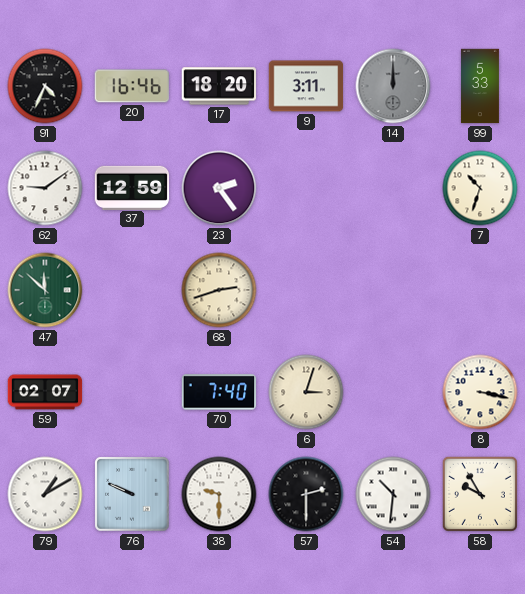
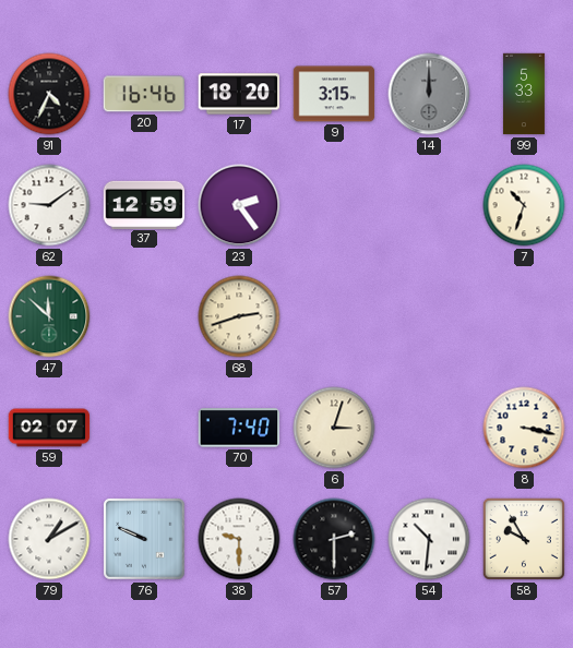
9: 3:11 -> 3:15
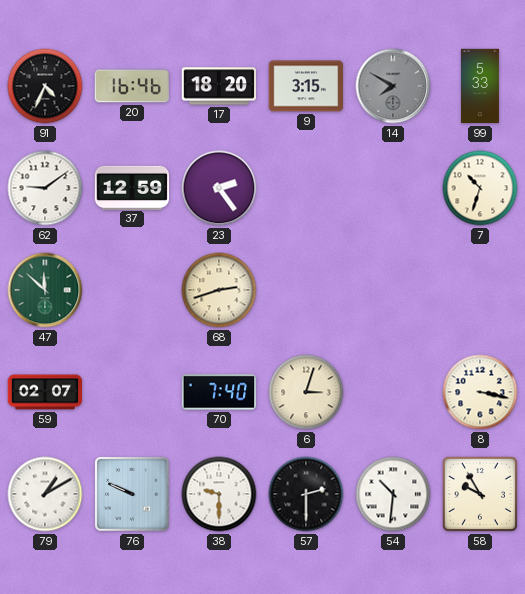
14: 12:00 -> 7:50
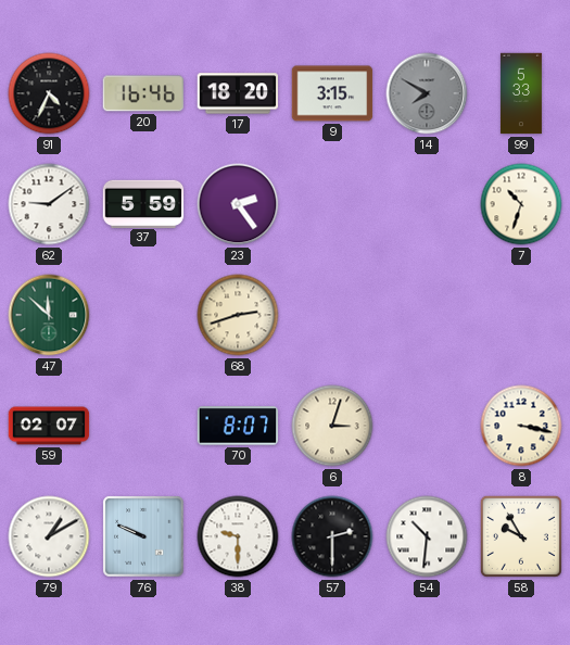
37: 12:59 -> 5:59
70: 7:40 -> 8:07
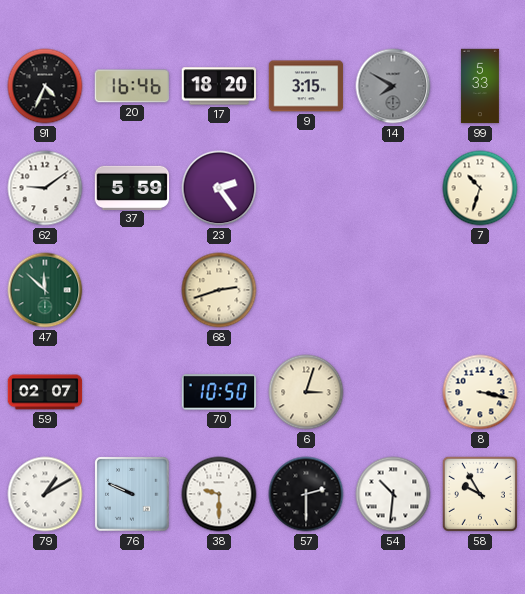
70: 8:07 -> 10:50
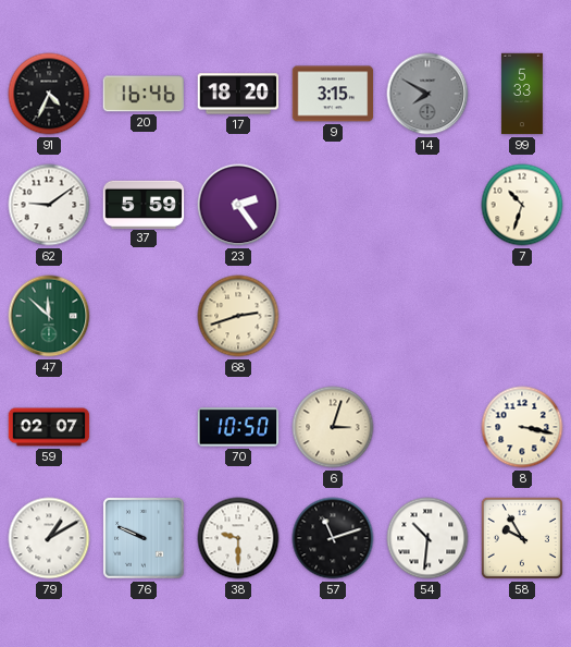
57: 2:30 -> 11:12
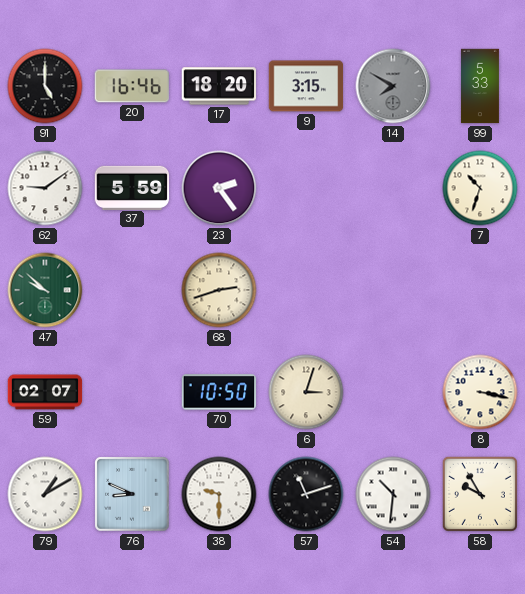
91: 4:34 -> 5:00
47: 11:52 -> 9:52
76: 9:49 -> 8:49
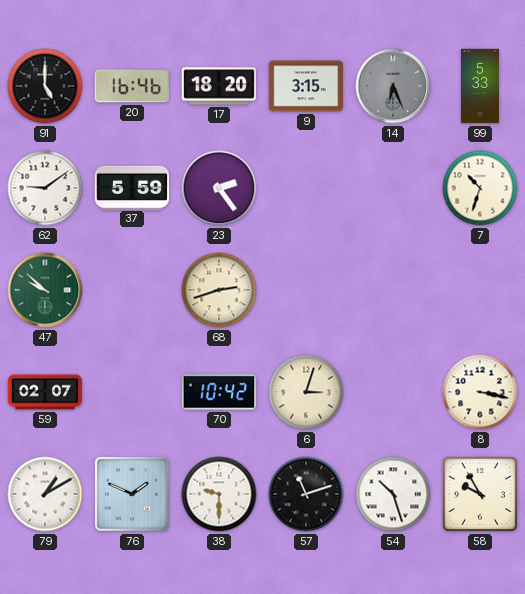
14: 7:50 -> 6:26
70: 10:50 -> 10:42
76: 8:49 -> 1:49
54: 10:31 -> 10:27
